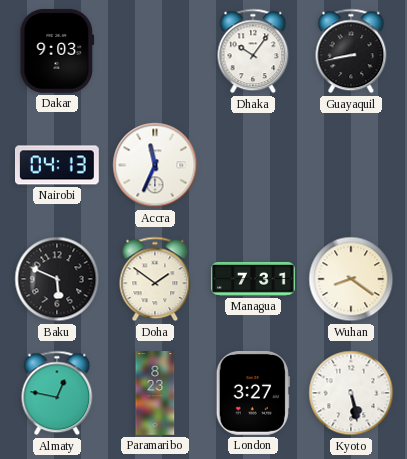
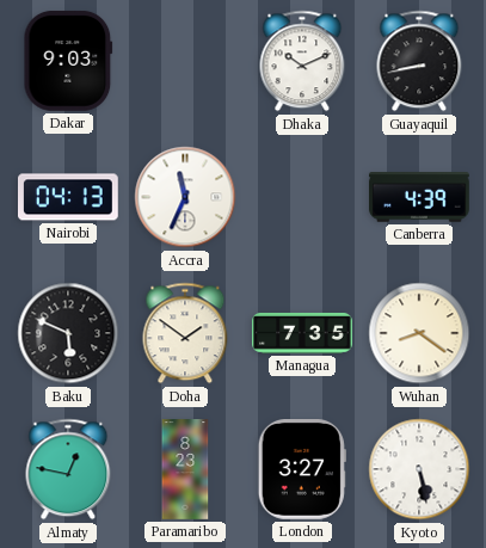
Dhaka: 10:06 -> 10:11
Canberra: none -> 4:39
Managua: 7:31 -> 7:35
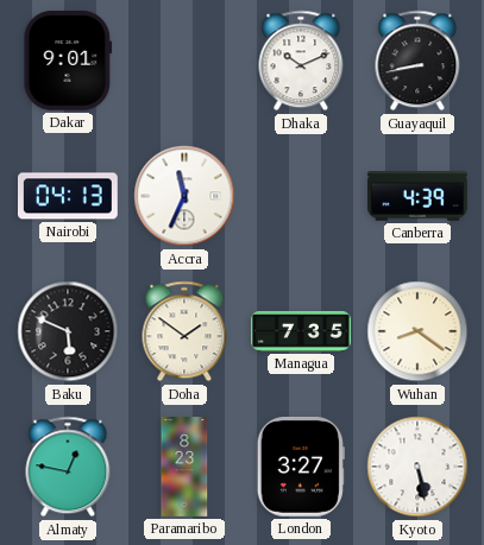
Dakar: 9:03 -> 9:01
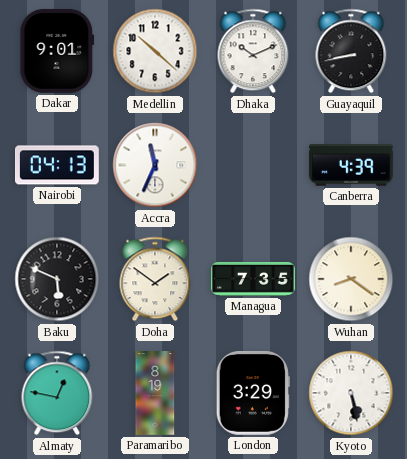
Medellin: none -> 10:22
Paramaribo: 8:23 -> 8:19
London: 3:27 -> 3:29
